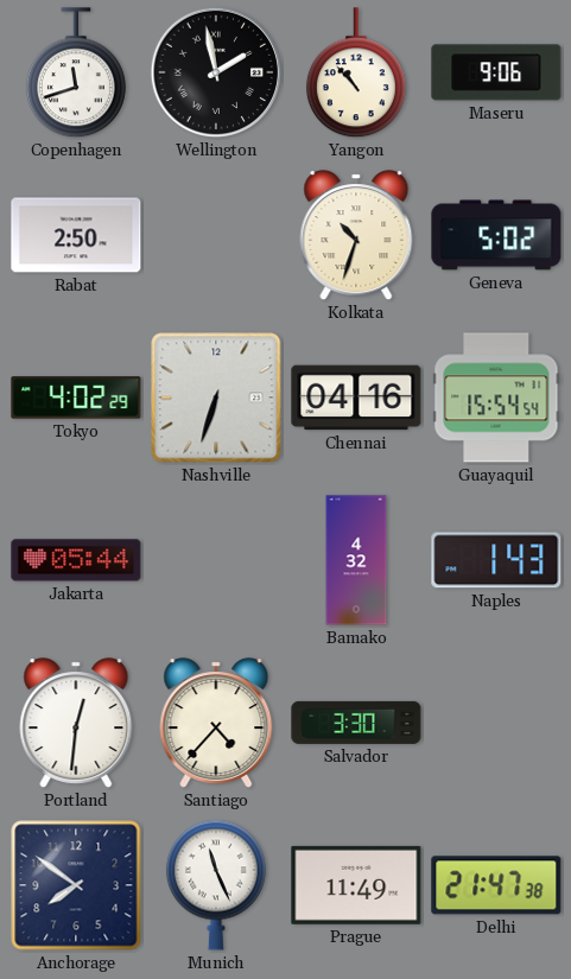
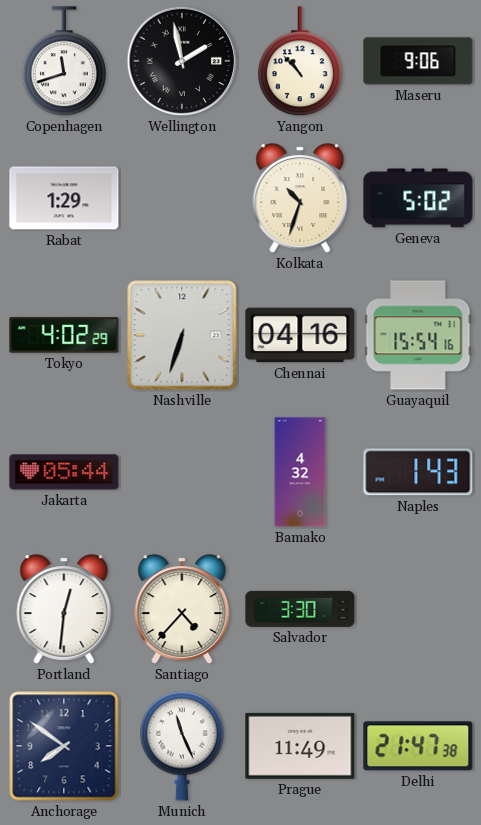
Rabat: 2:50 -> 1:29
Guayaquil: 15:54:54 -> 15:54:16
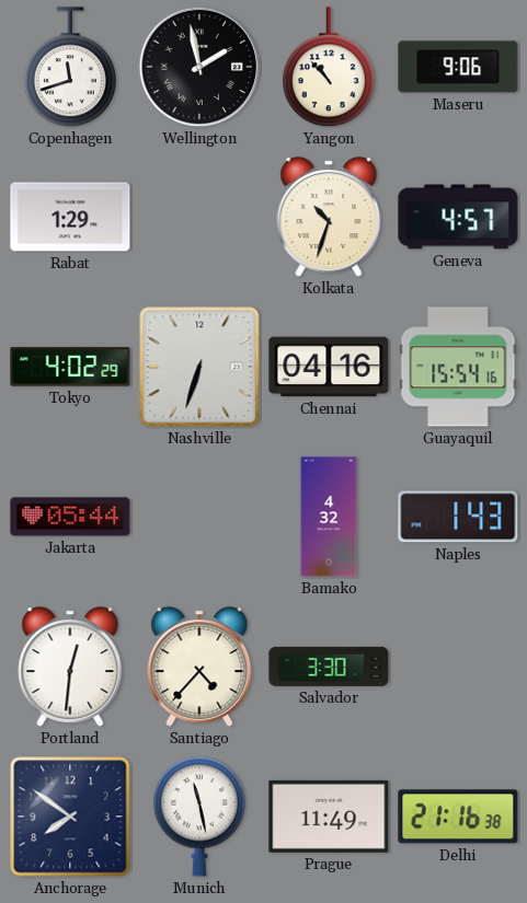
Geneva: 5:02 -> 4:57
Munich: 11:26 -> 11:28
Delhi: 21:47 -> 21:16
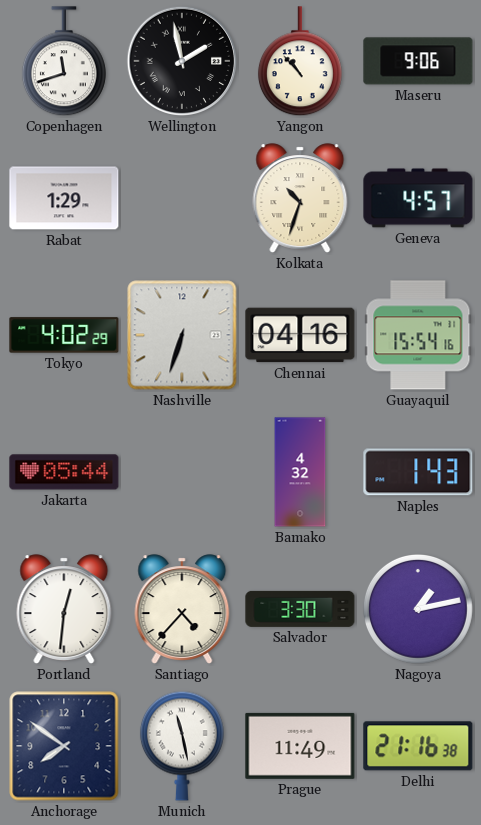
Nagoya: none -> 1:13
